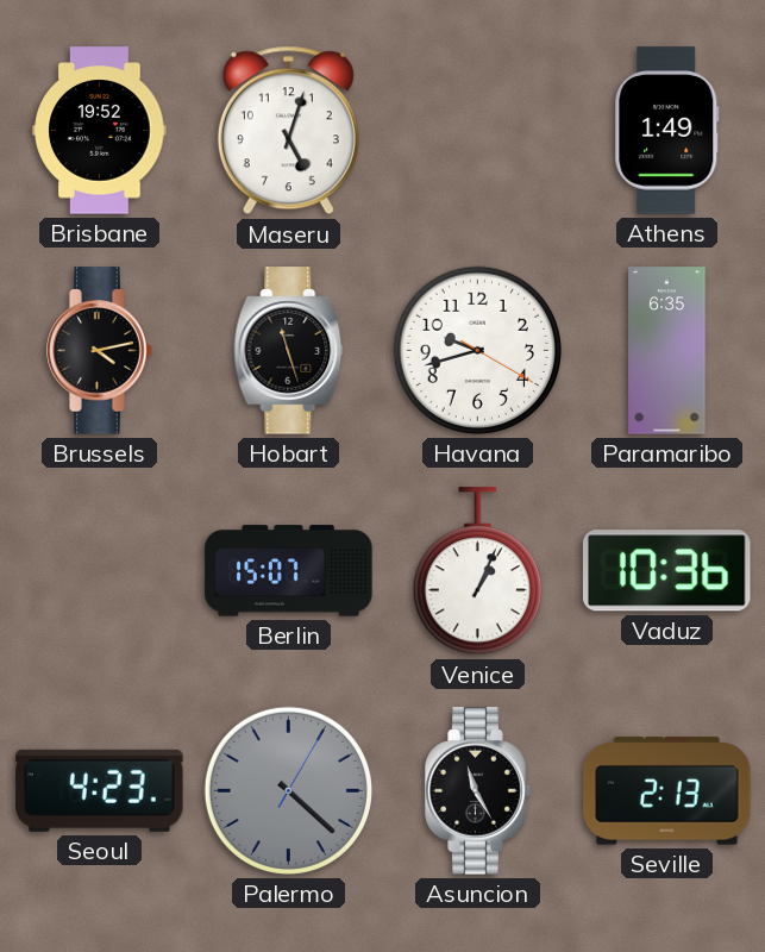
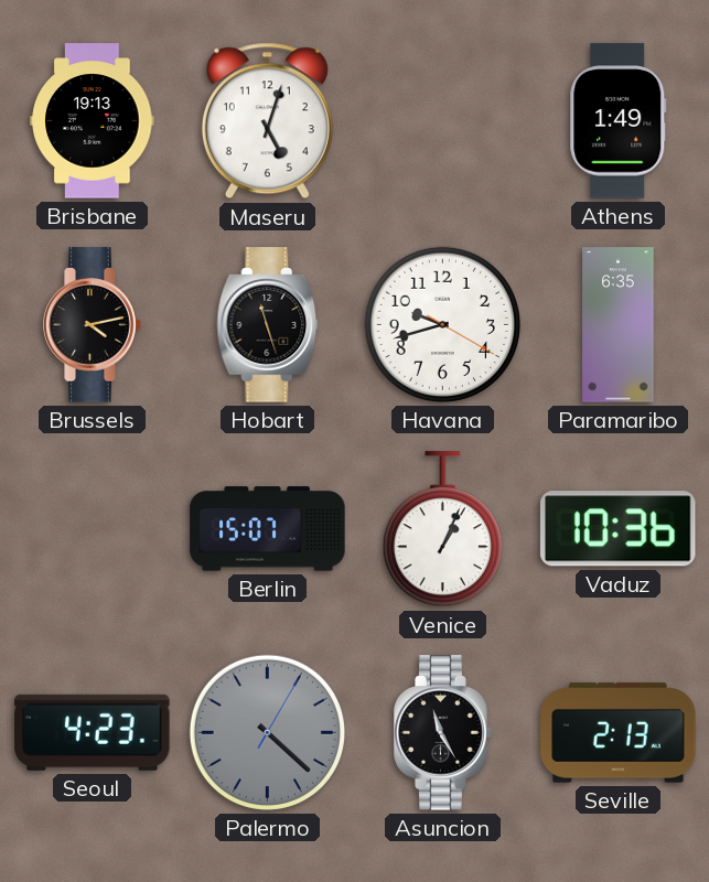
Brisbane: 19:52 -> 19:13
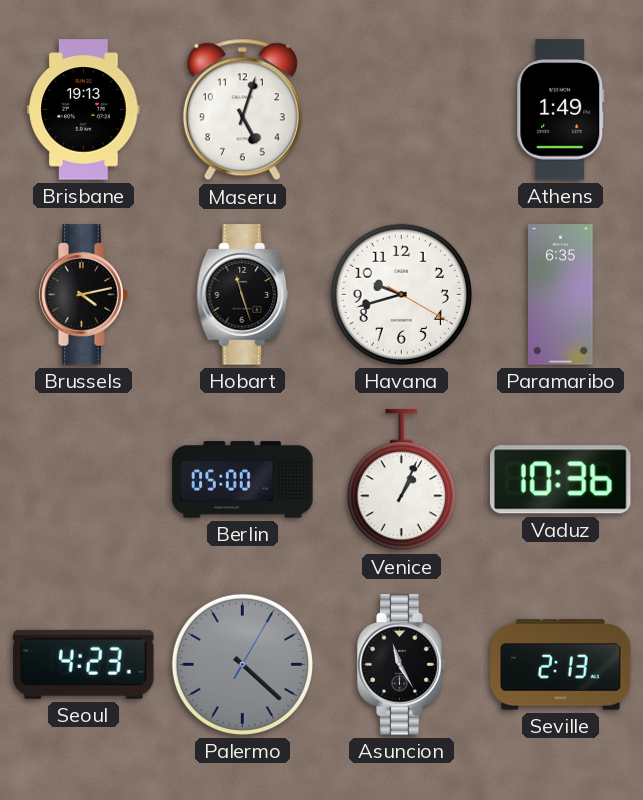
Berlin: 15:07 -> 05:00
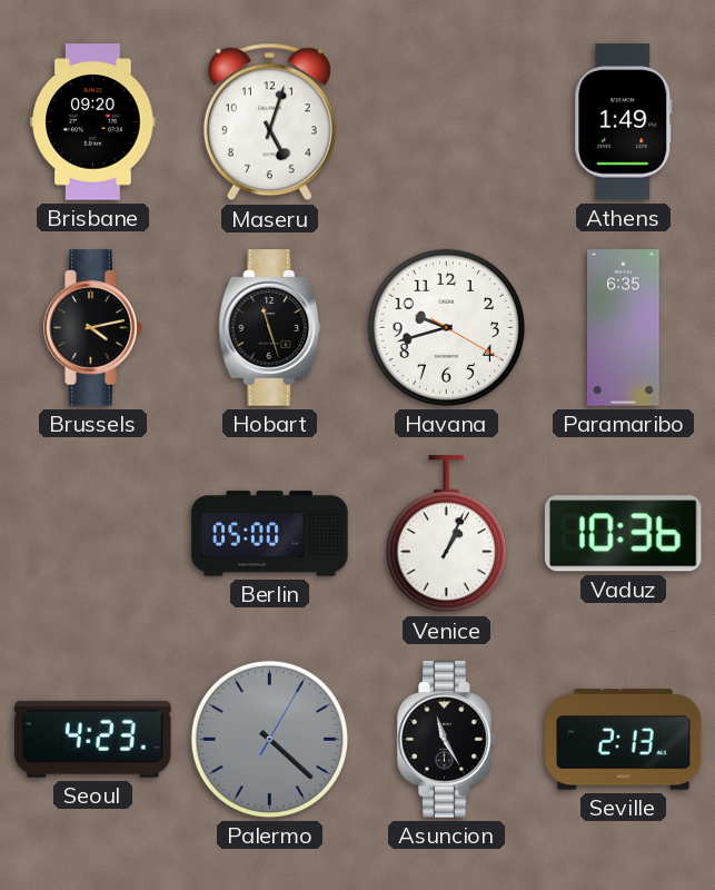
Brisbane: 19:13 -> 09:20
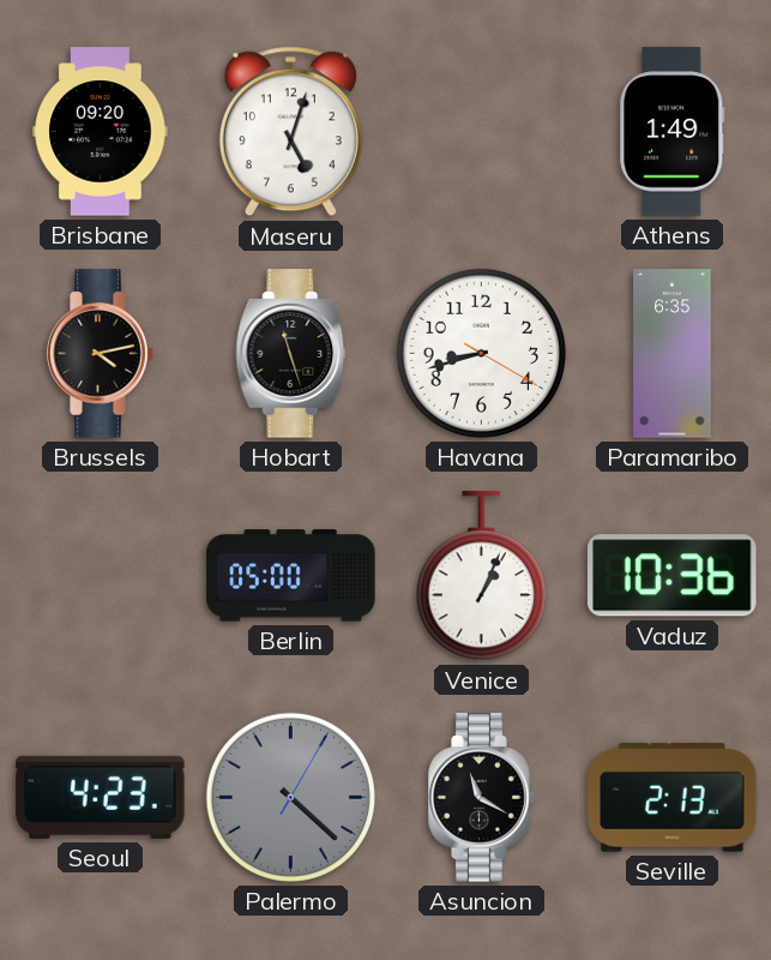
Havana: 9:42 -> 8:42
Asuncion: 11:25 -> 11:20
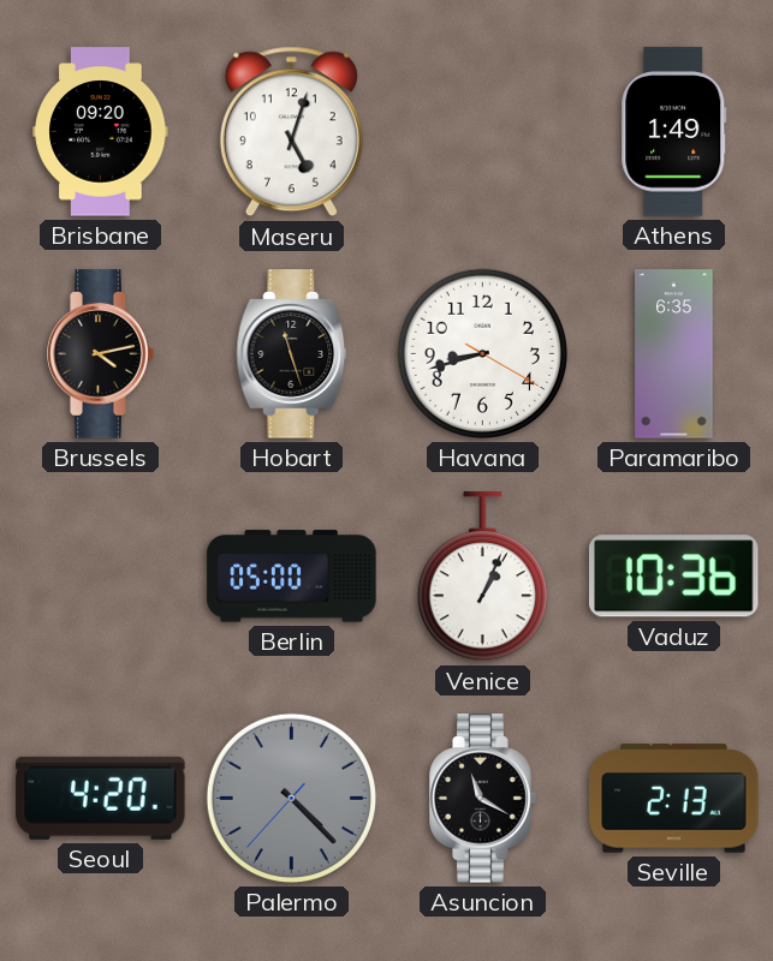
Seoul: 4:23 -> 4:20
Palermo: 4:22:05 -> 4:22:37
